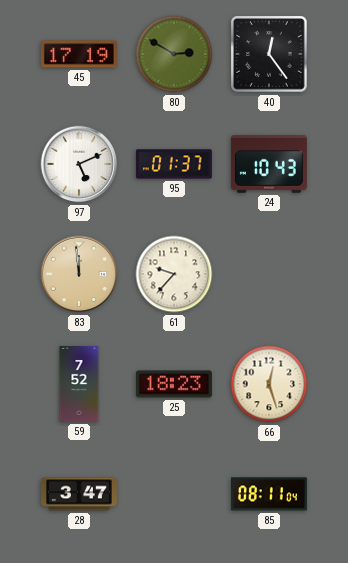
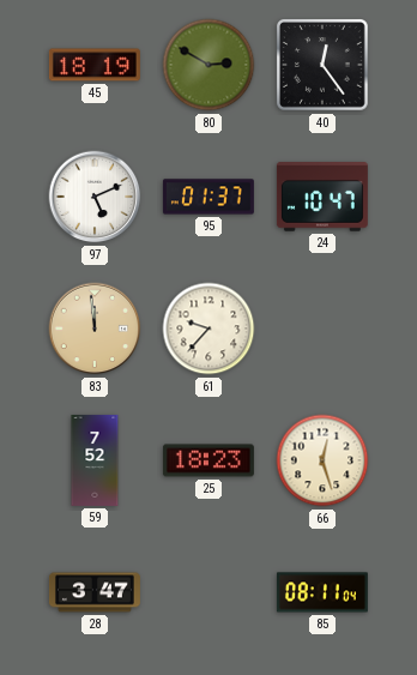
45: 17:19 -> 18:19
24: 10:43 -> 10:47
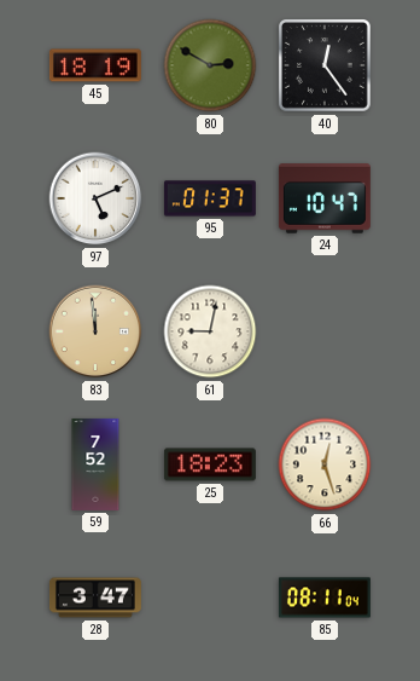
61: 9:37 -> 9:02
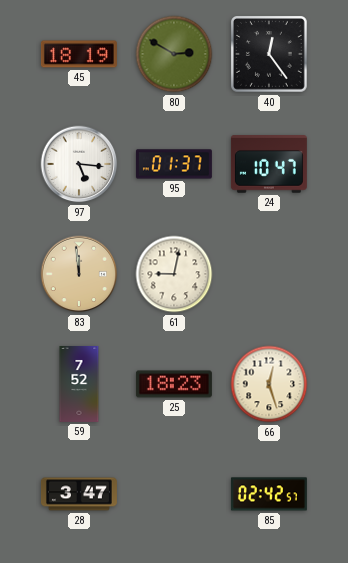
97: 5:11 -> 5:16
85: 08:11 -> 02:42
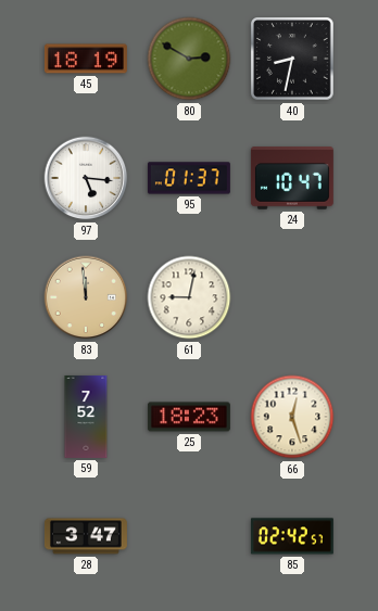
40: 12:24 -> 8:32
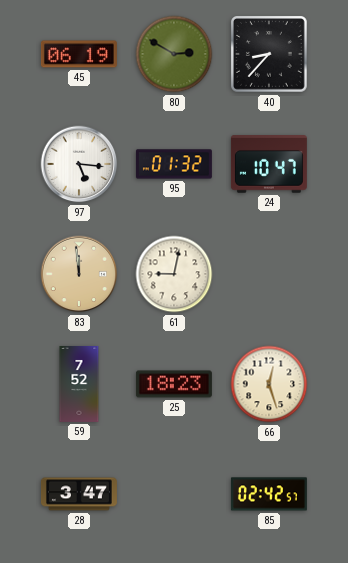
45: 18:19 -> 06:19
40: 8:32 -> 8:37
95: 01:37 -> 01:32
